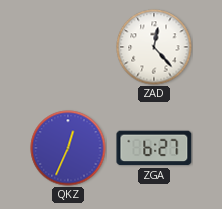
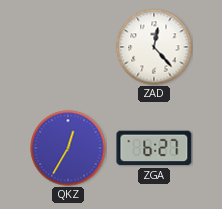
QKZ: 12:34 -> 12:35
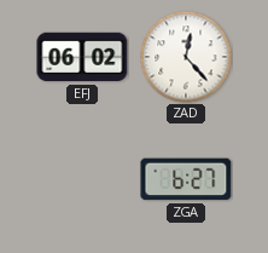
EFJ: none -> 06:02
QKZ: 12:35 -> none
